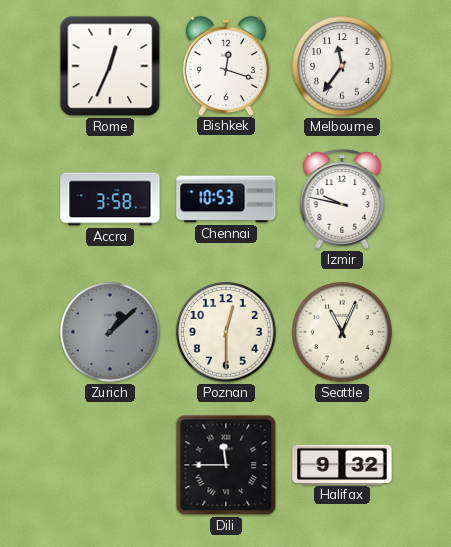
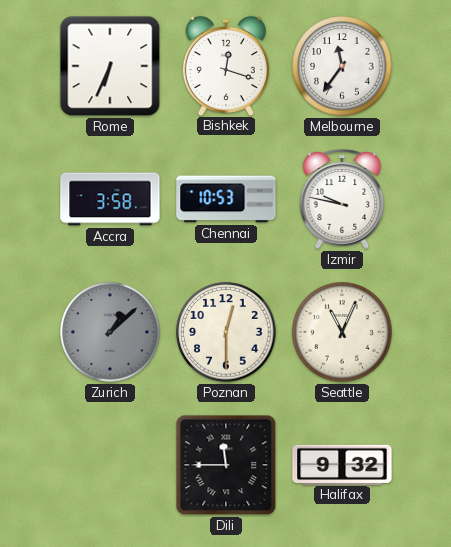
Rome: 12:34 -> 6:34
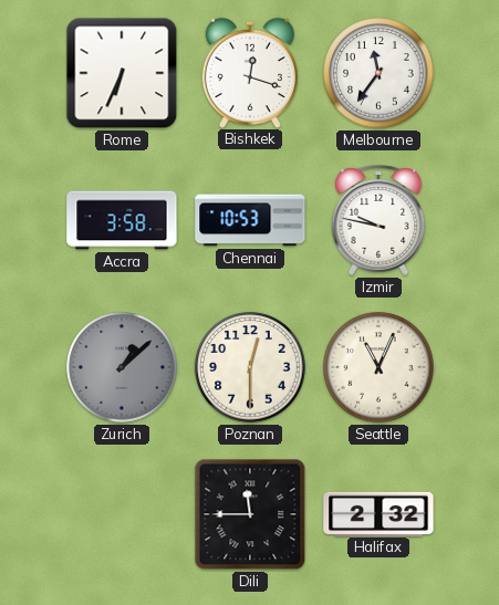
Halifax: 9:32 -> 2:32
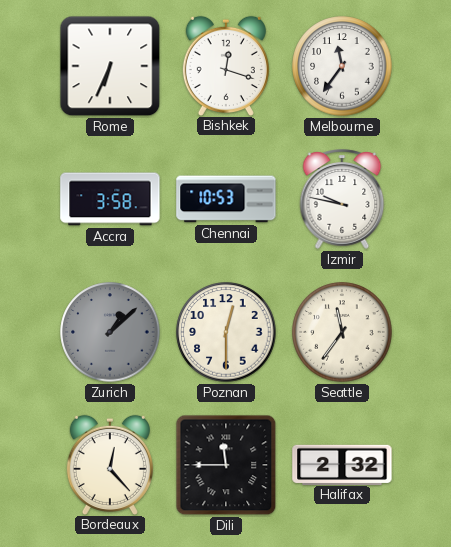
Seattle: 11:04 -> 11:36
Bordeaux: none -> 12:23
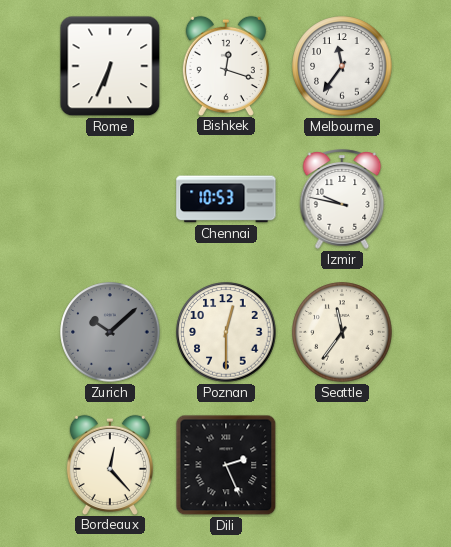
Accra: 3:58 -> none
Zurich: 1:08 -> 10:08
Dili: 11:45 -> 2:26
Halifax: 2:32 -> none
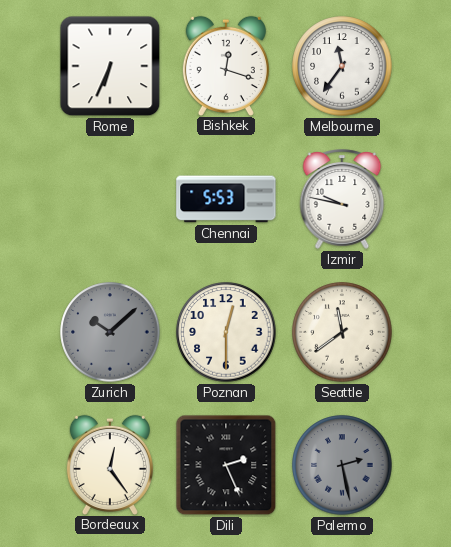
Chennai: 10:53 -> 5:53
Seattle: 11:36 -> 11:39
Bordeaux: 12:23 -> 12:24
Palermo: none -> 2:28
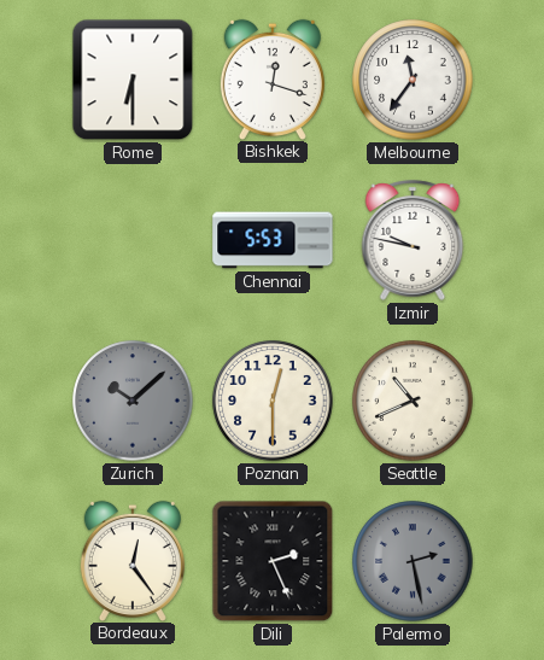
Rome: 6:34 -> 6:30
Seattle: 11:39 -> 10:41
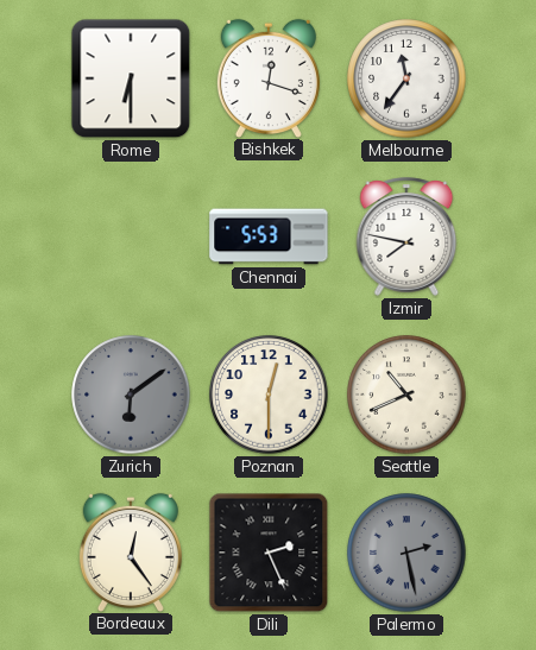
Izmir: 9:47 -> 7:47
Zurich: 10:08 -> 6:09
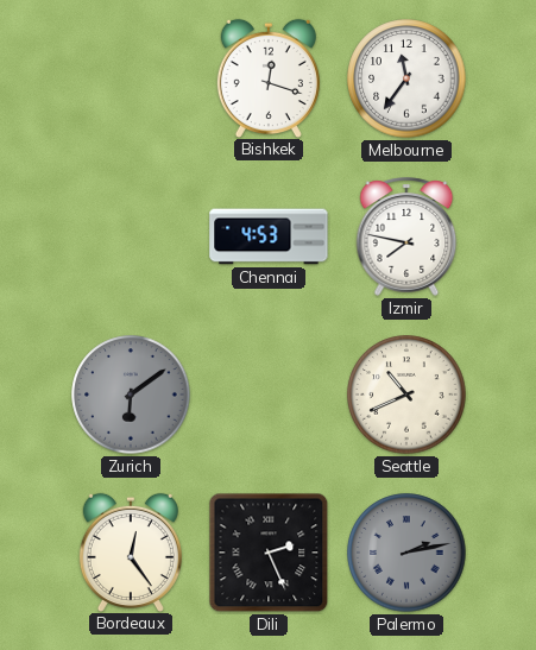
Rome: 6:30 -> none
Chennai: 5:53 -> 4:53
Poznan: 12:30 -> none
Palermo: 2:28 -> 2:13
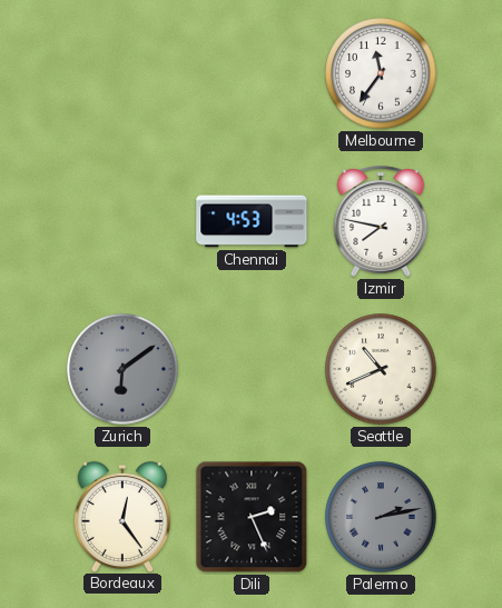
Bishkek: 12:18 -> none
